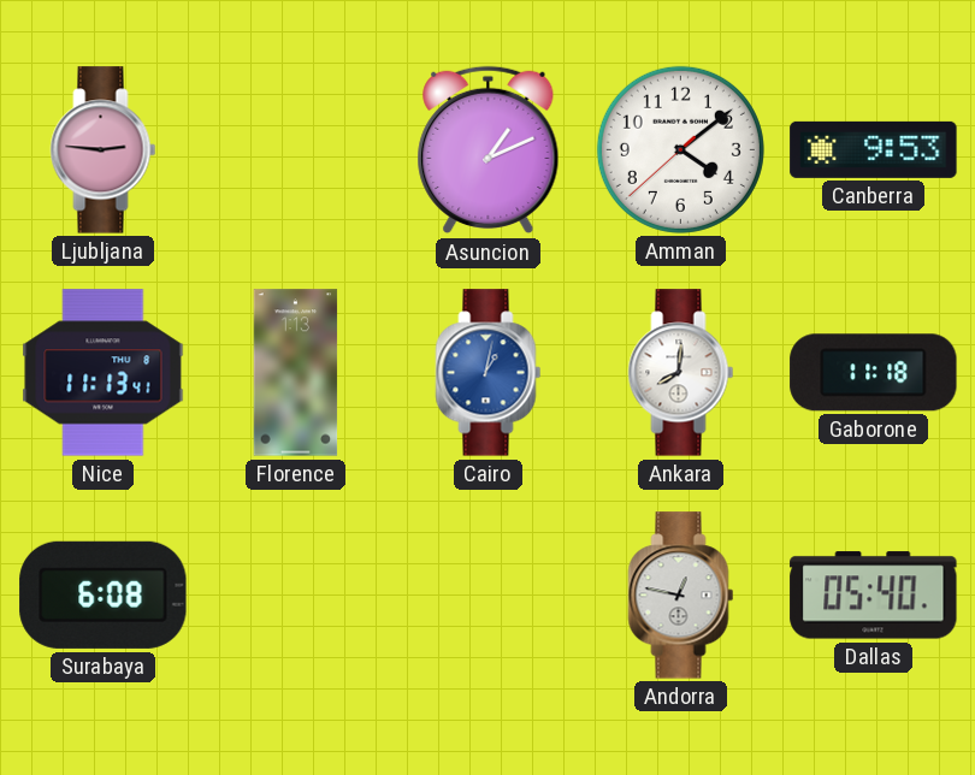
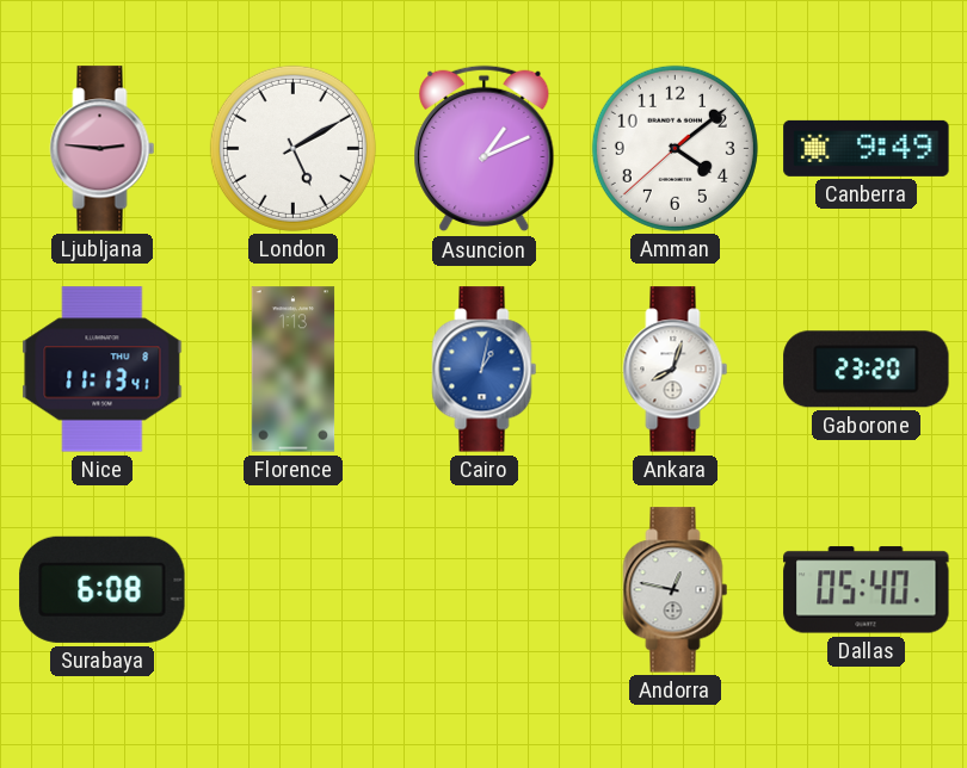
London: none -> 5:10
Canberra: 9:53 -> 9:49
Ankara: 8:01 -> 8:03
Gaborone: 11:18 -> 23:20
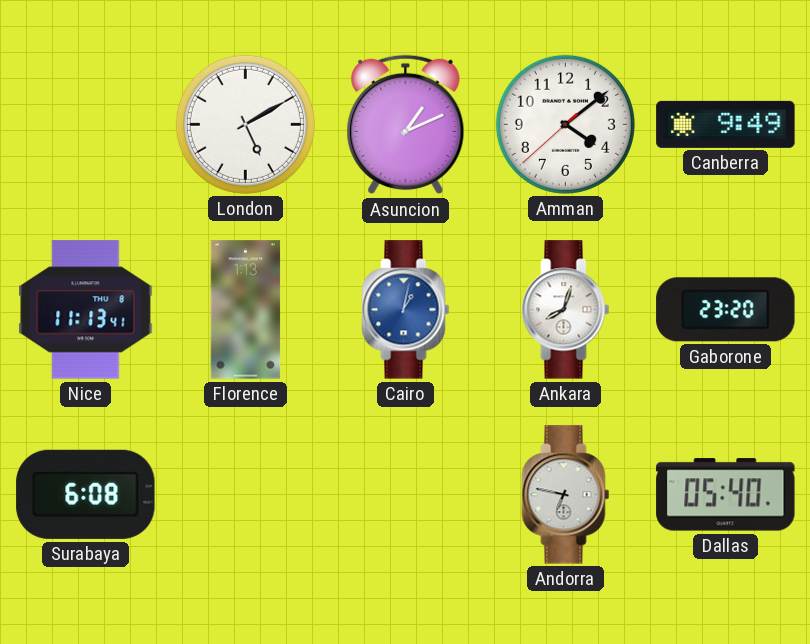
Ljubljana: 2:46 -> none
Andorra: 12:47 -> 6:47
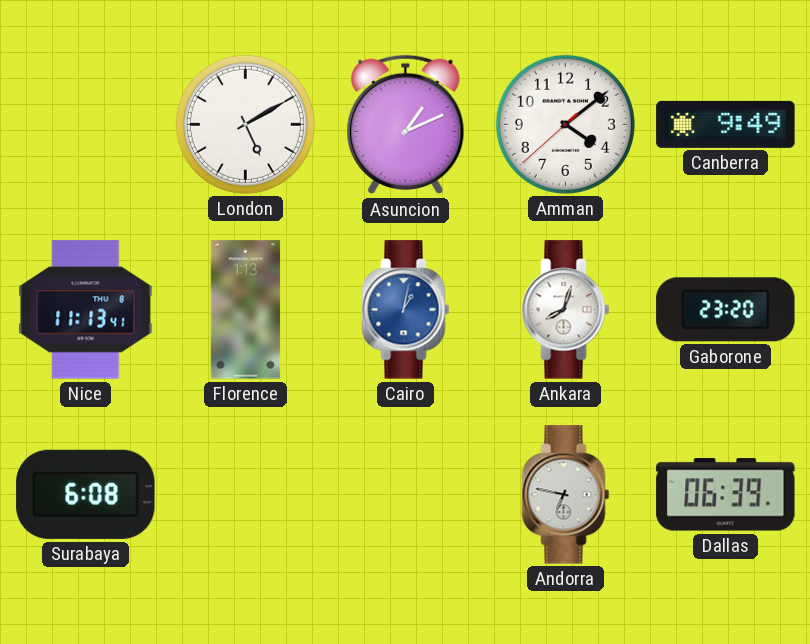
Dallas: 05:40 -> 06:39
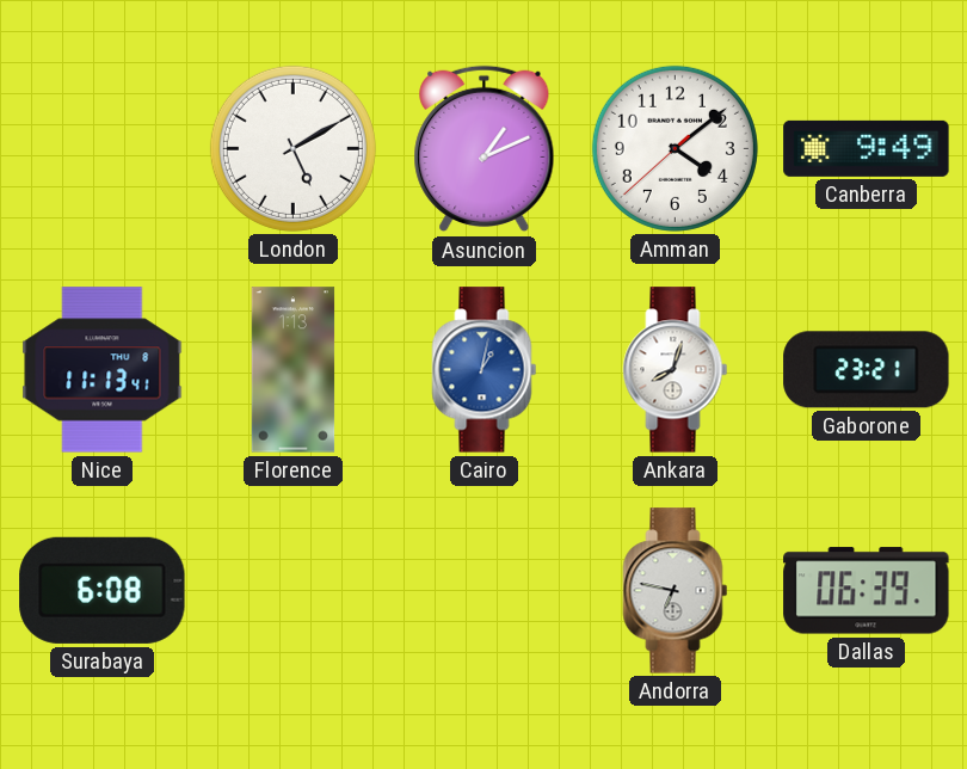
Gaborone: 23:20 -> 23:21
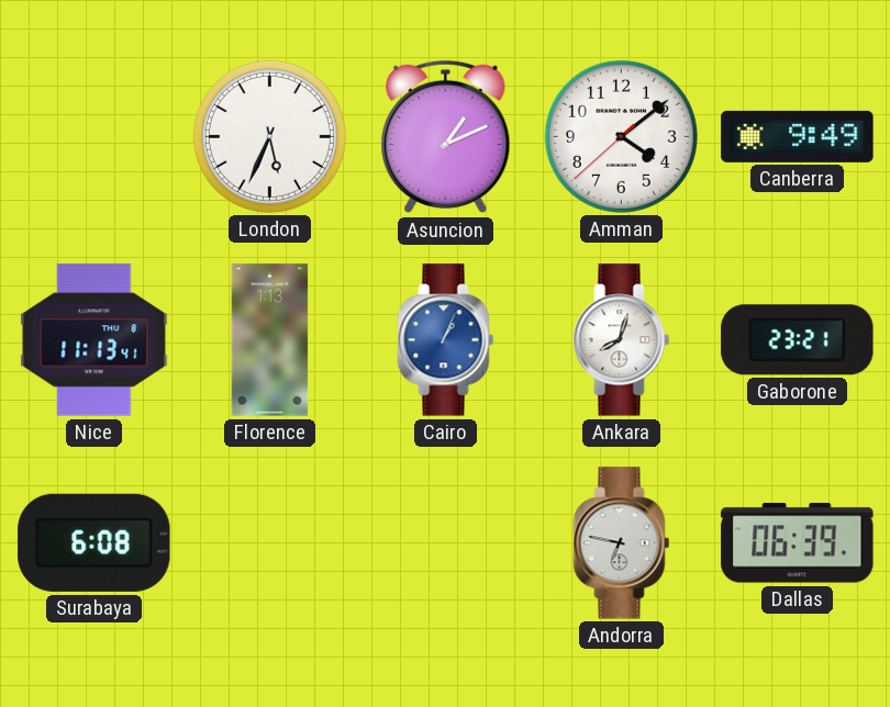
London: 5:10 -> 5:34
Cairo: 1:02 -> 1:04
